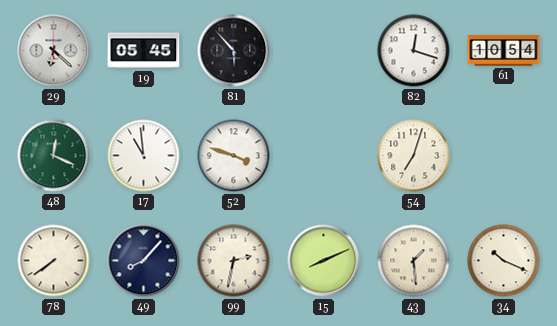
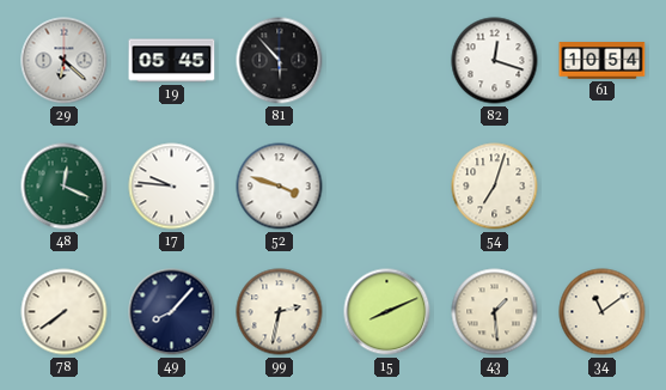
17: 10:59 -> 9:46
34: 10:19 -> 11:09
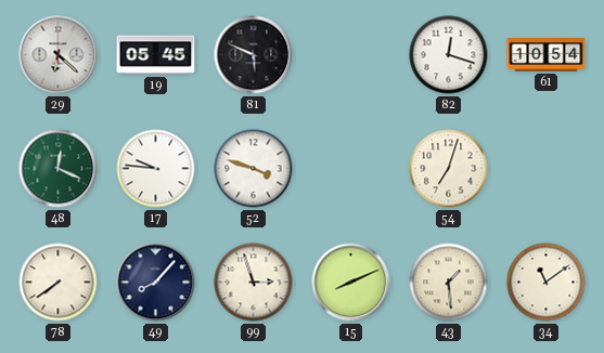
81: 5:53 -> 5:49
99: 2:32 -> 2:57
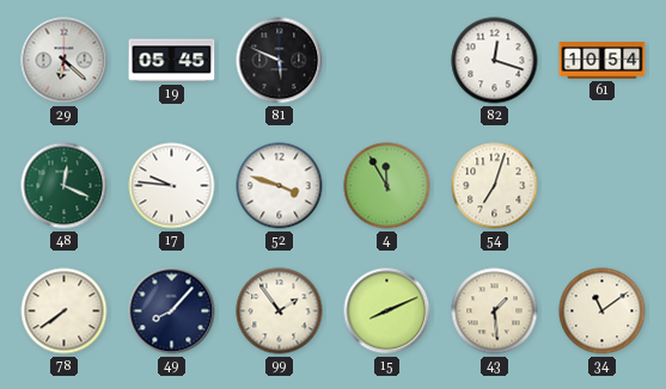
4: none -> 11:55
99: 2:57 -> 1:54
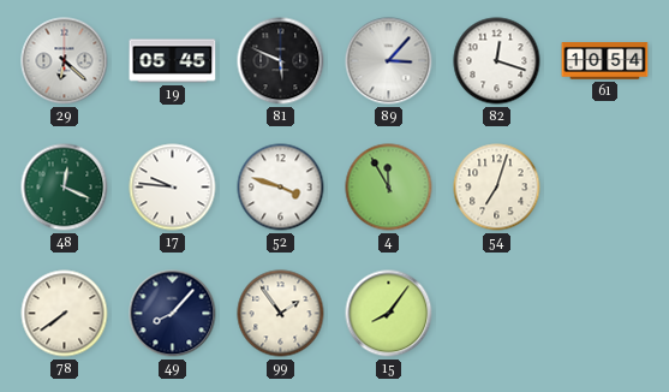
89: none -> 3:07
15: 8:11 -> 8:06
43: 1:29 -> none
34: 11:09 -> none
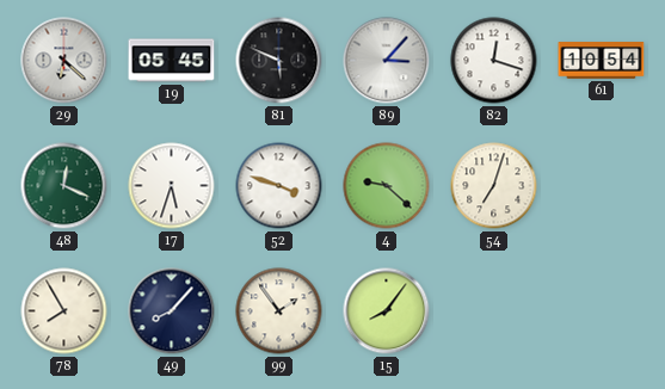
17: 9:46 -> 5:33
4: 11:55 -> 9:22
78: 7:39 -> 7:55
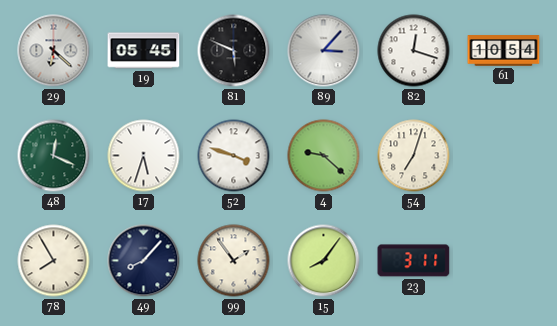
23: none -> 3:11
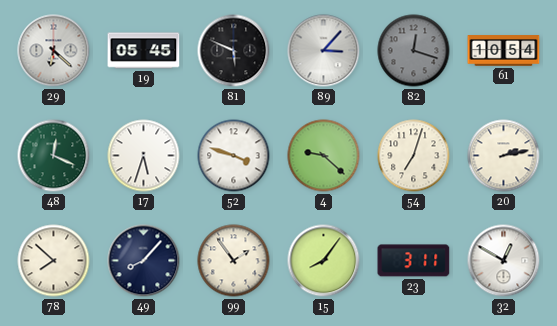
82 dial: white -> grey
20: none -> 2:13
78: 7:55 -> 7:52
32: none -> 12:50
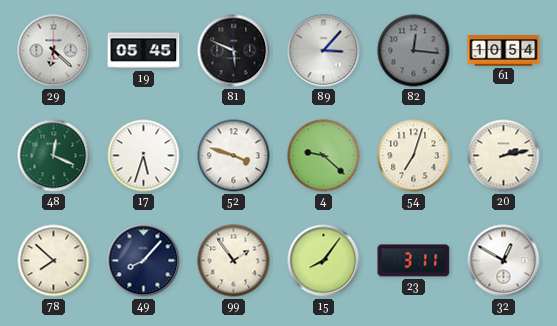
82: 12:18 -> 12:16
